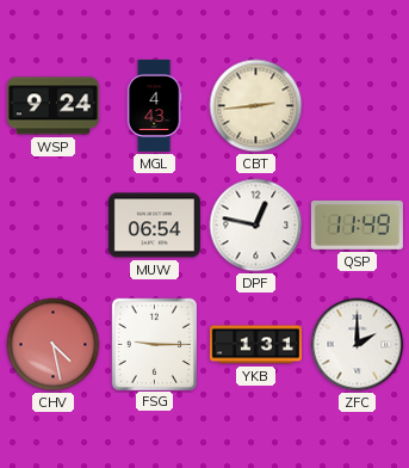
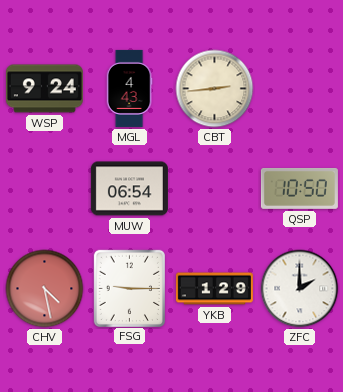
DPF: 12:47 -> none
QSP: 11:49 -> 10:50
YKB: 1:31 -> 1:29
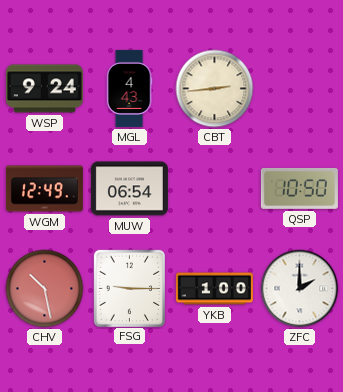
WGM: none -> 12:49
CHV: 4:28 -> 10:28
YKB: 1:29 -> 1:00
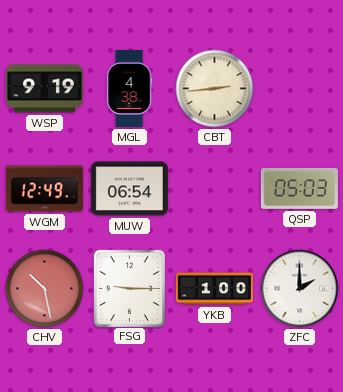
WSP: 9:24 -> 9:19
MGL: 4:43 -> 4:38
QSP: 10:50 -> 05:03
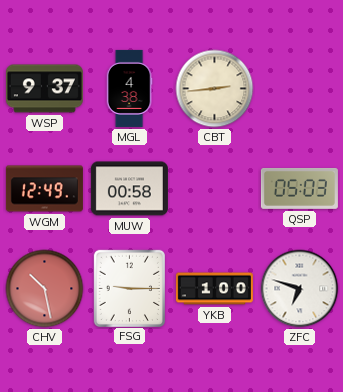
WSP: 9:19 -> 9:37
MUW: 06:54 -> 00:58
ZFC: 2:00 -> 6:48
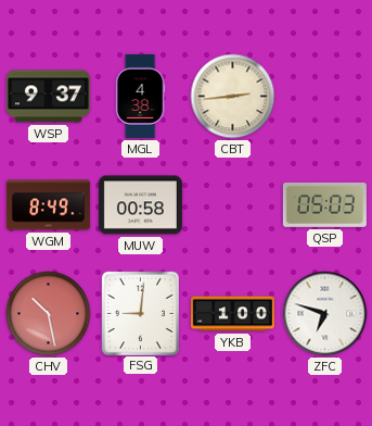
WGM: 12:49 -> 8:49
FSG: 9:15 -> 9:01
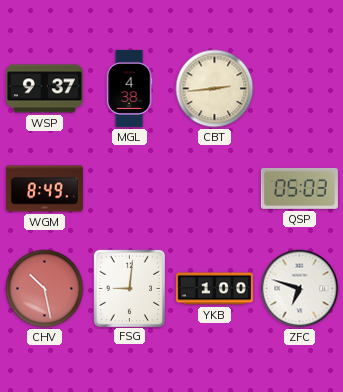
MUW: 00:58 -> none
